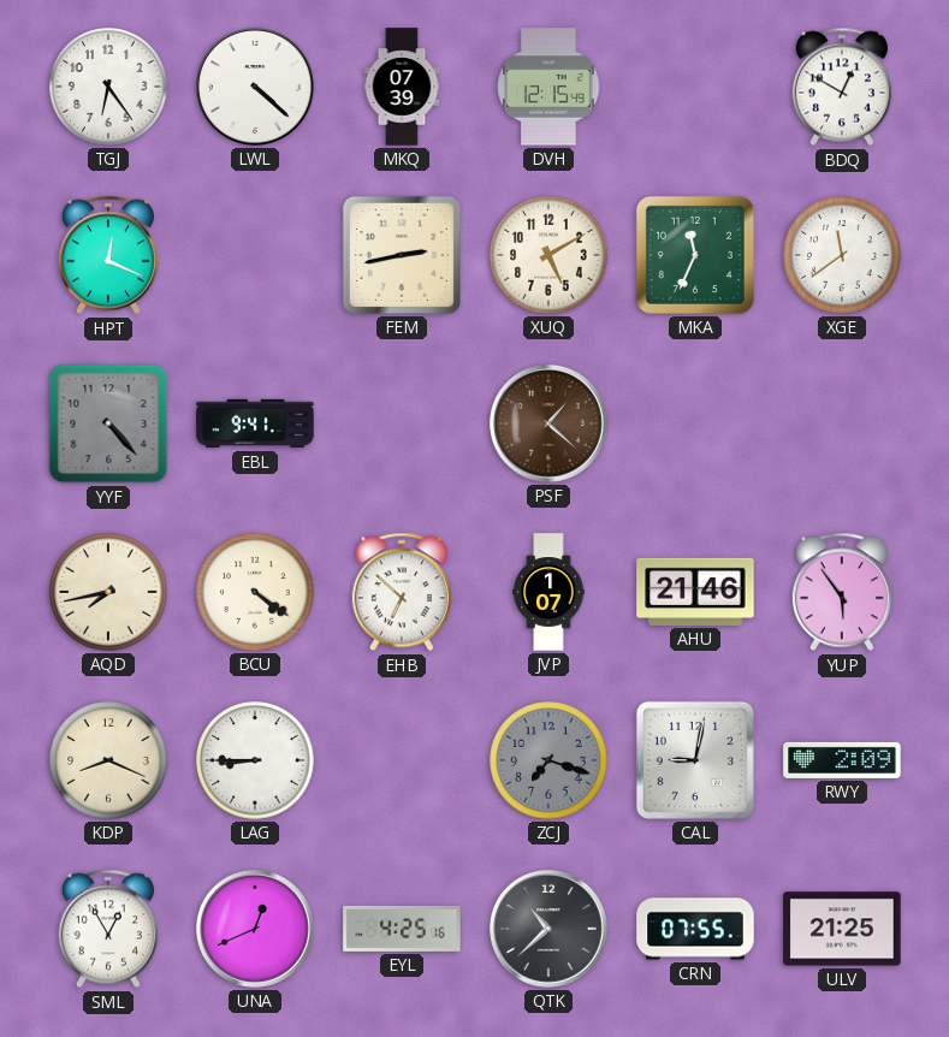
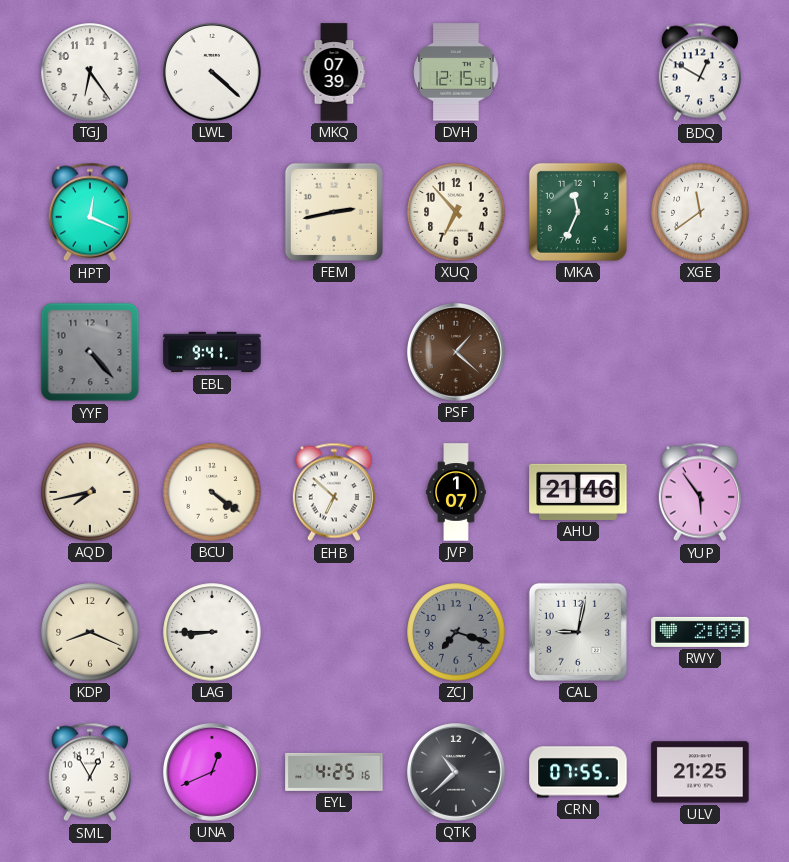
XUQ: 5:10 -> 6:53
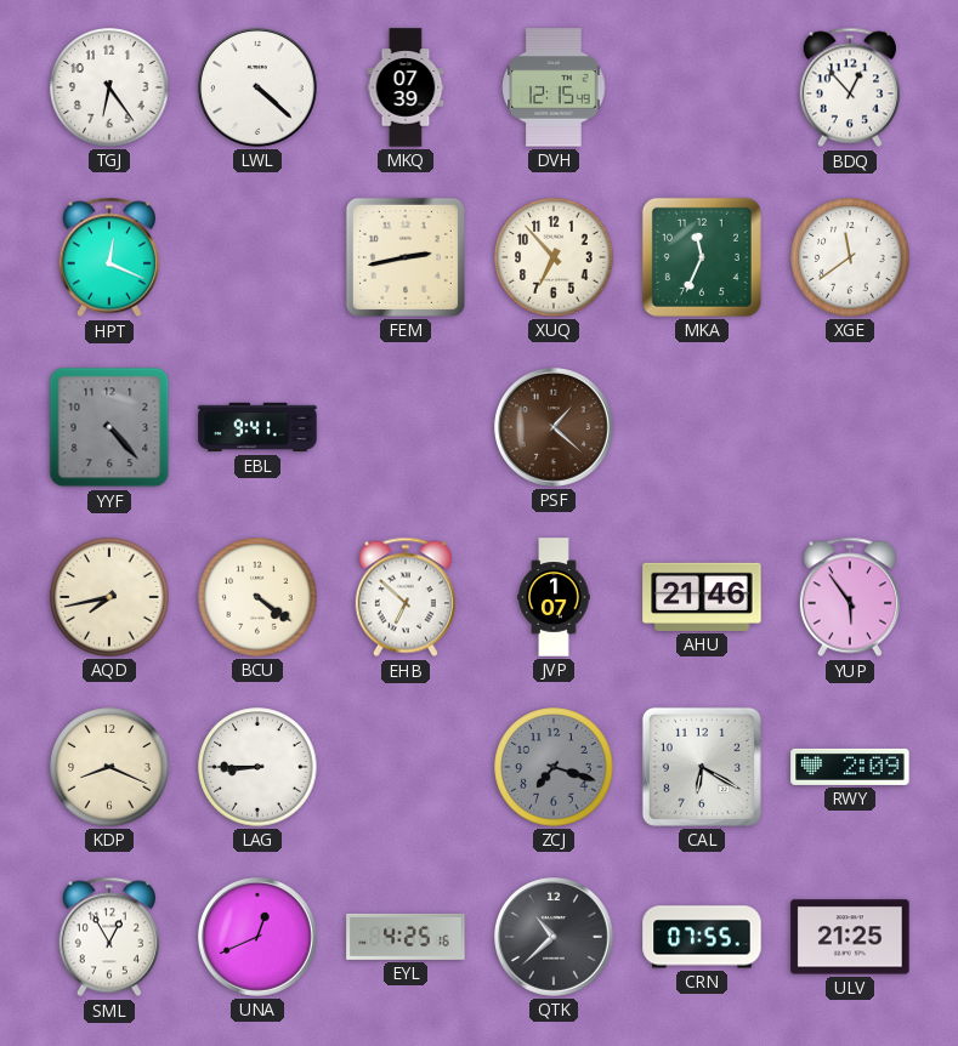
BDQ: 12:50 -> 12:53
CAL: 9:02 -> 6:20
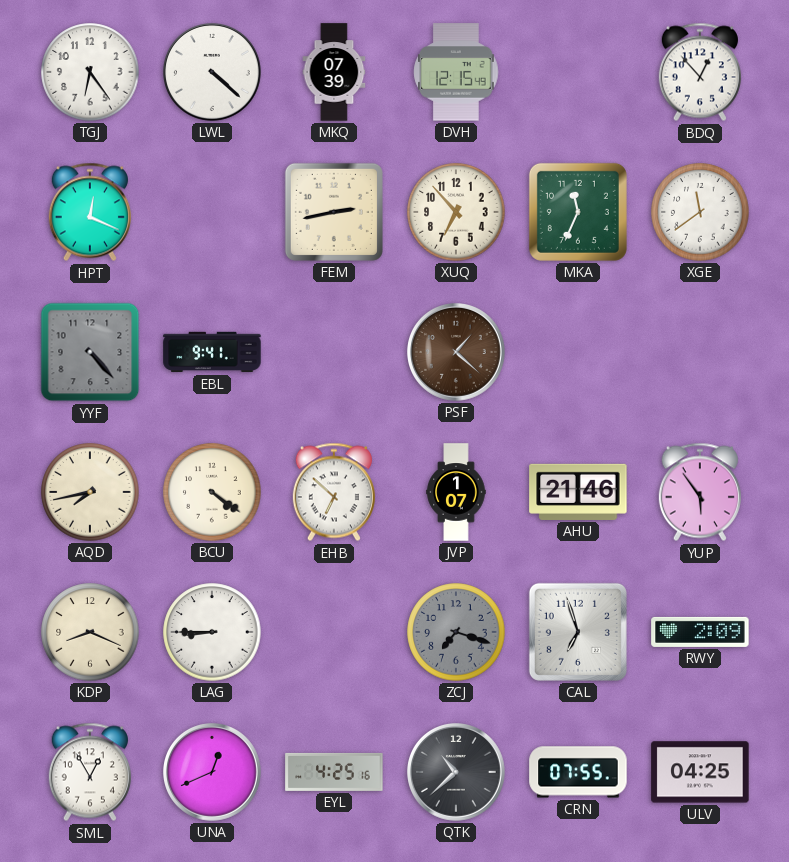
CAL: 6:20 -> 6:57
ULV: 21:25 -> 04:25
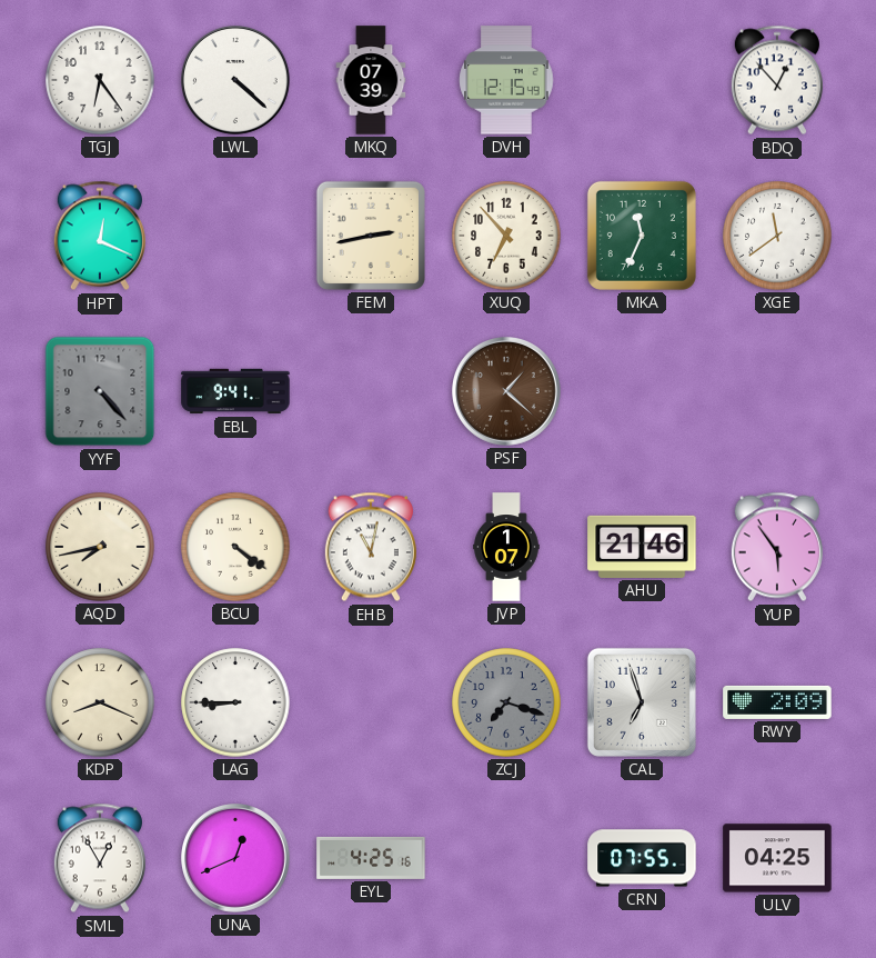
EHB: 6:52 -> 11:02
QTK: 10:38 -> none
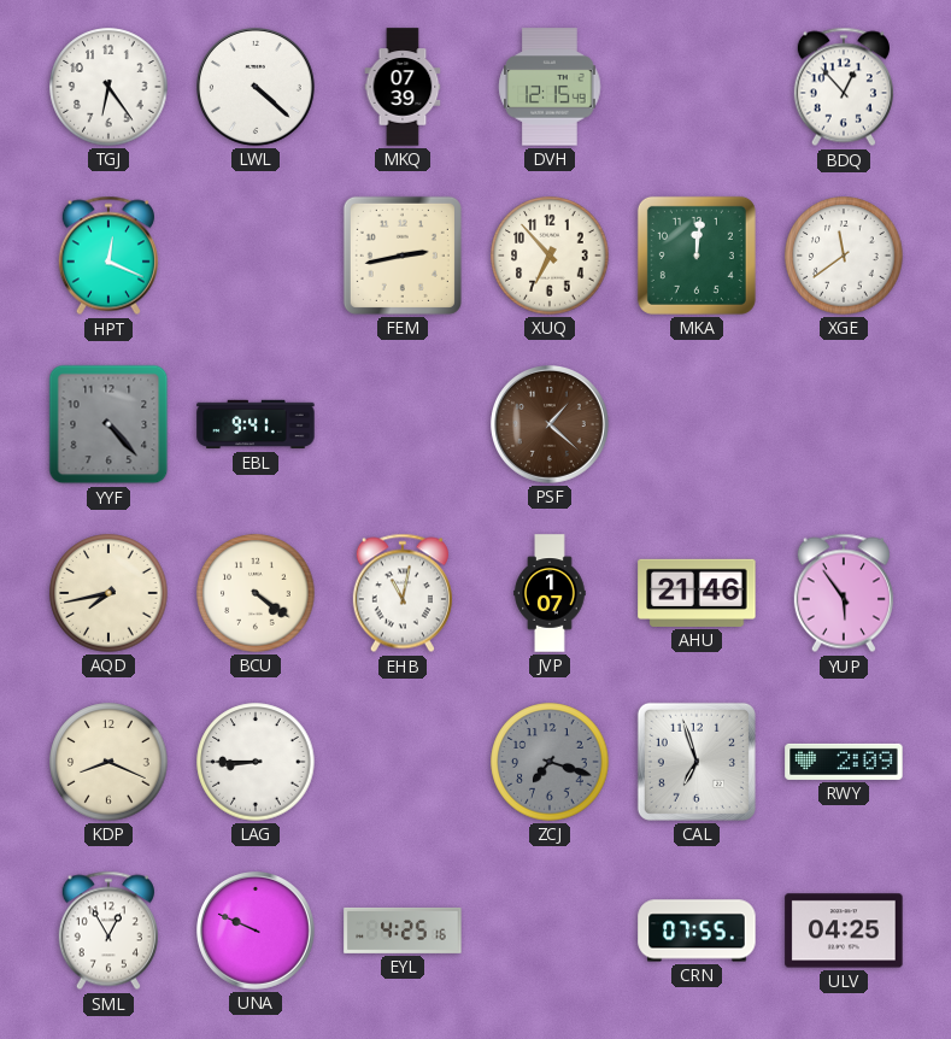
MKA: 11:34 -> 12:01
UNA: 12:41 -> 9:49
